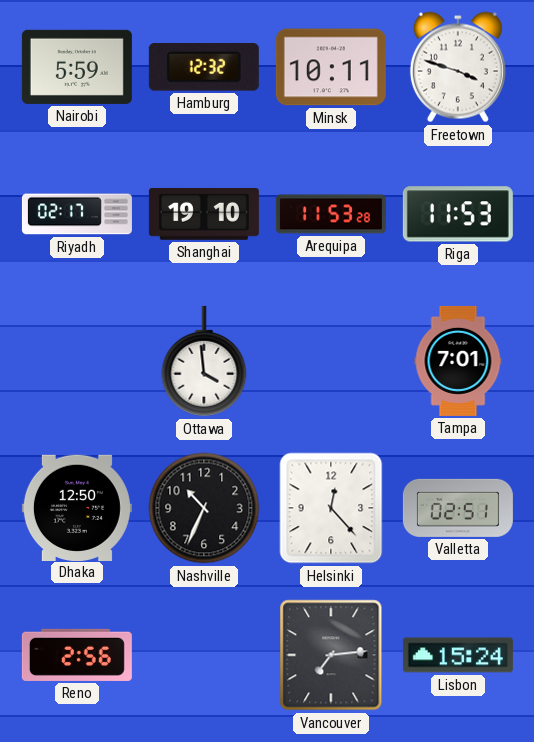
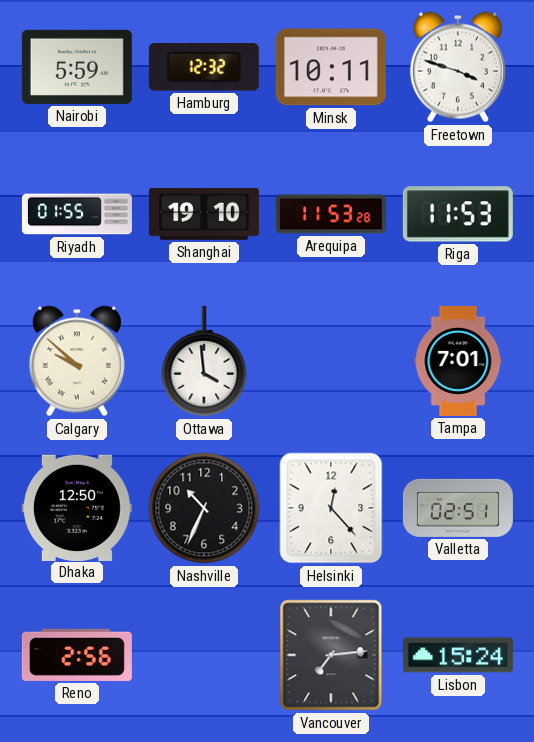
Riyadh: 02:17 -> 01:55
Calgary: none -> 9:52
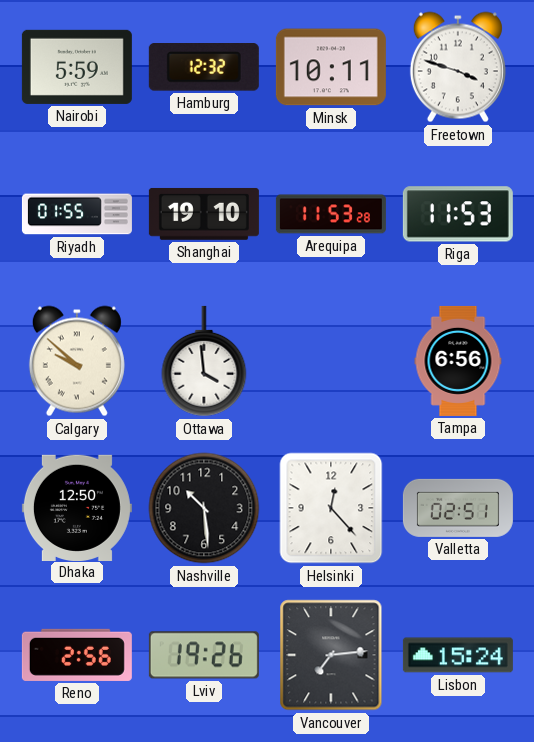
Tampa: 7:01 -> 6:56
Nashville: 10:34 -> 10:29
Lviv: none -> 19:26
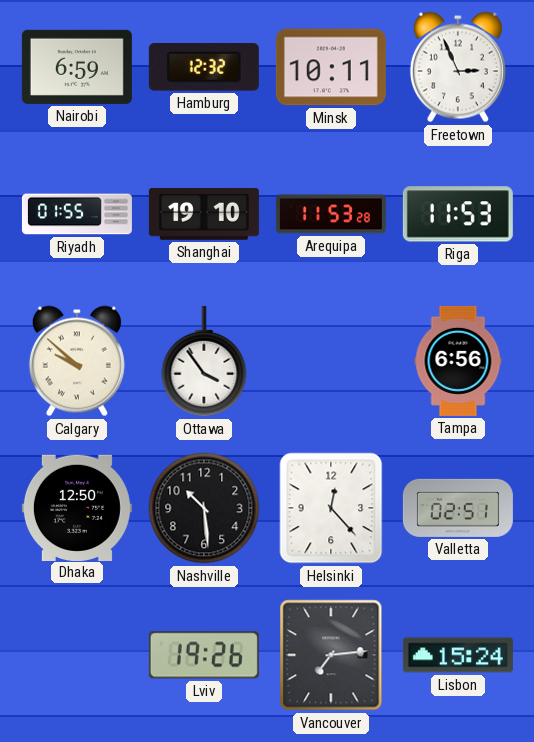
Nairobi: 5:59 -> 6:59
Freetown: 3:48 -> 2:56
Ottawa: 3:59 -> 3:54
Reno: 2:56 -> none
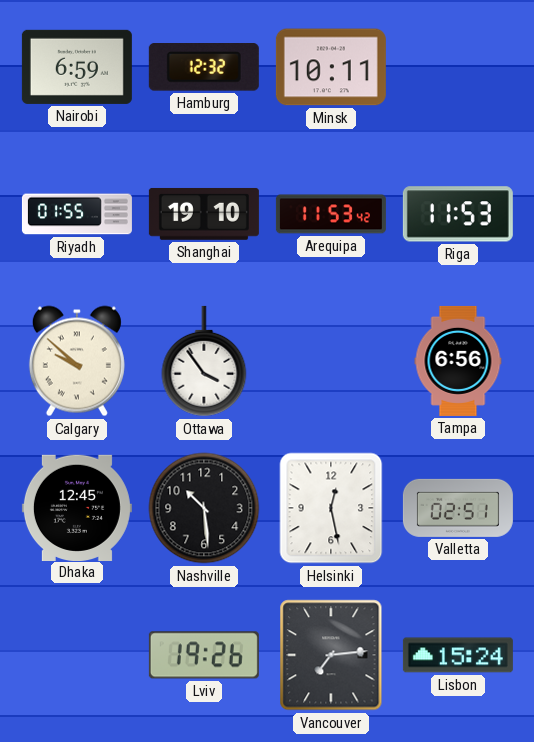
Freetown: 2:56 -> none
Arequipa: 11:53:28 -> 11:53:42
Dhaka: 12:50 -> 12:45
Helsinki: 12:23 -> 12:28
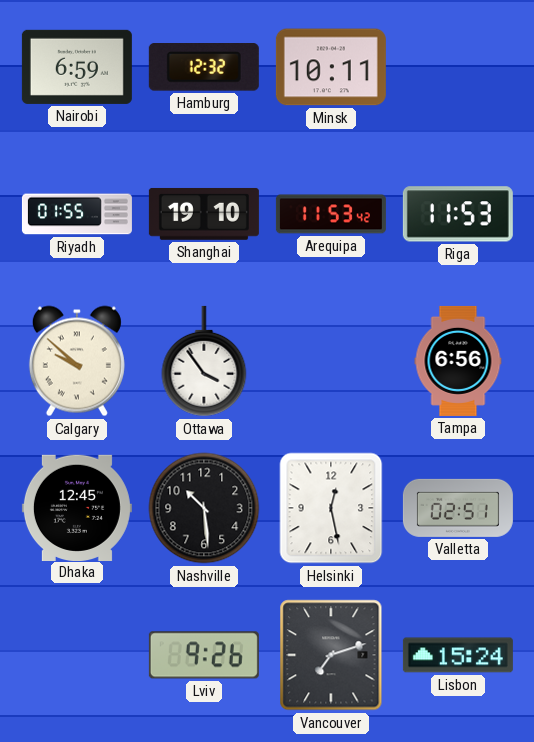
Lviv: 19:26 -> 9:26
Vancouver: 7:14 -> 7:12
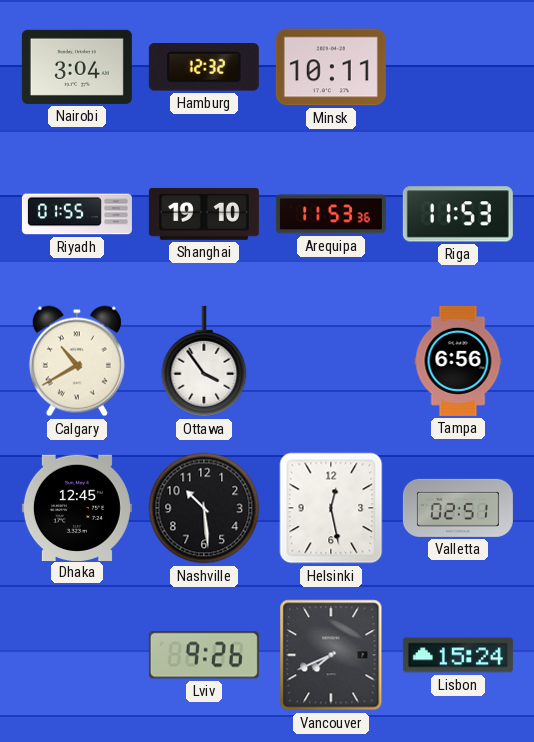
Nairobi: 6:59 -> 3:04
Arequipa: 11:53:42 -> 11:53:36
Calgary: 9:52 -> 10:40
Vancouver: 7:12 -> 7:41
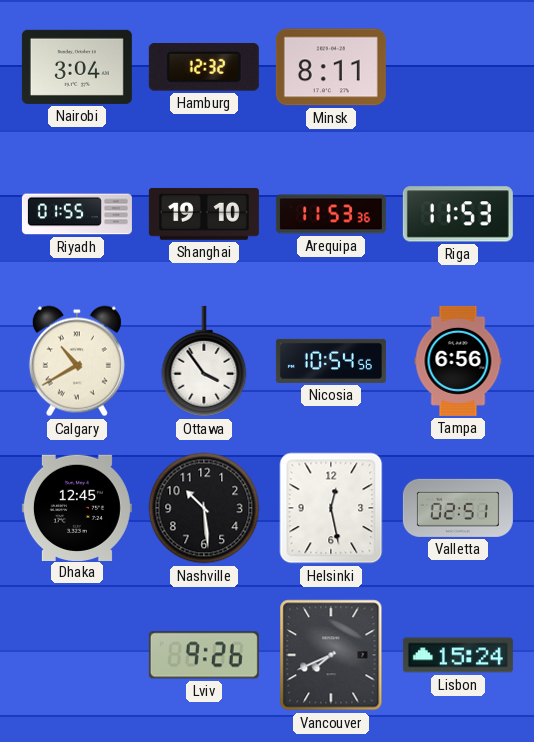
Minsk: 10:11 -> 8:11
Nicosia: none -> 10:54
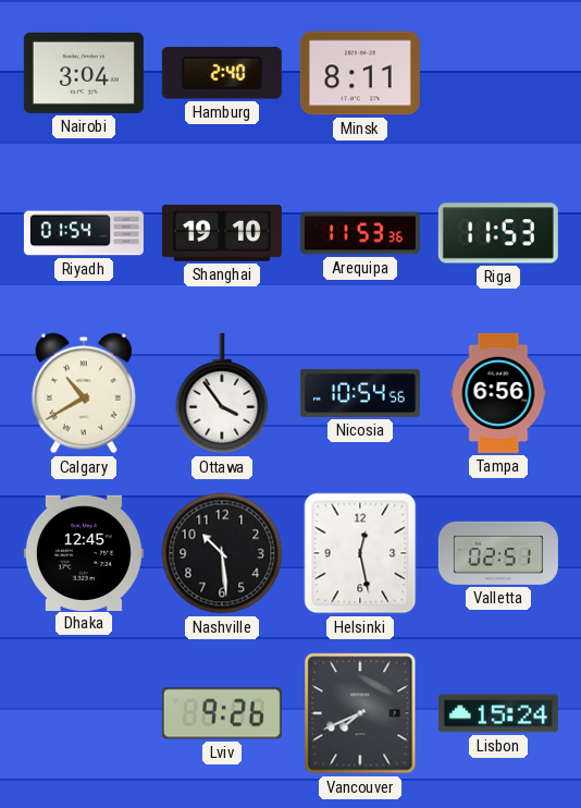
Hamburg: 12:32 -> 2:40
Riyadh: 01:55 -> 01:54
